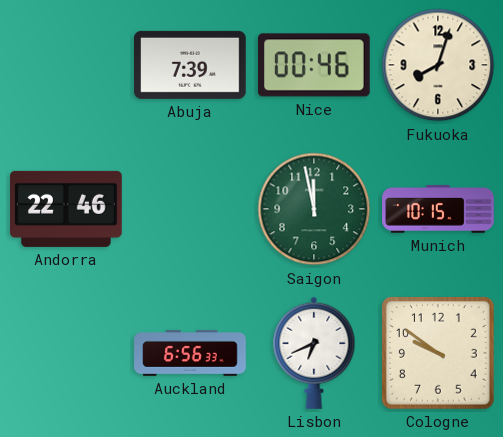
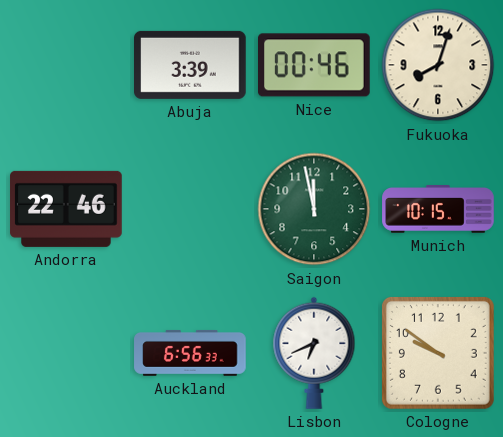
Abuja: 7:39 -> 3:39
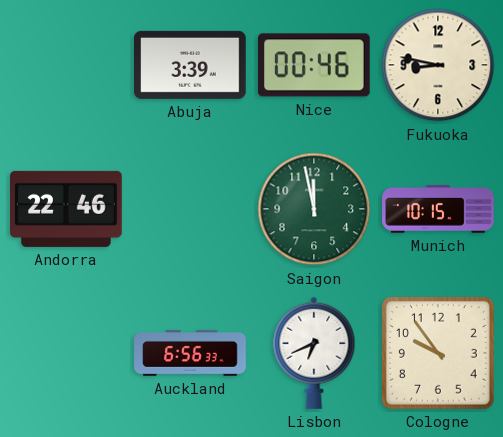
Fukuoka: 8:03 -> 8:47
Cologne: 9:51 -> 9:54
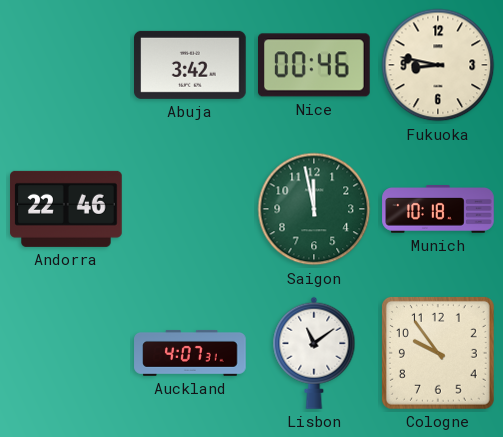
Abuja: 3:39 -> 3:42
Munich: 10:15 -> 10:18
Auckland: 6:56 -> 4:07
Lisbon: 6:41 -> 11:09
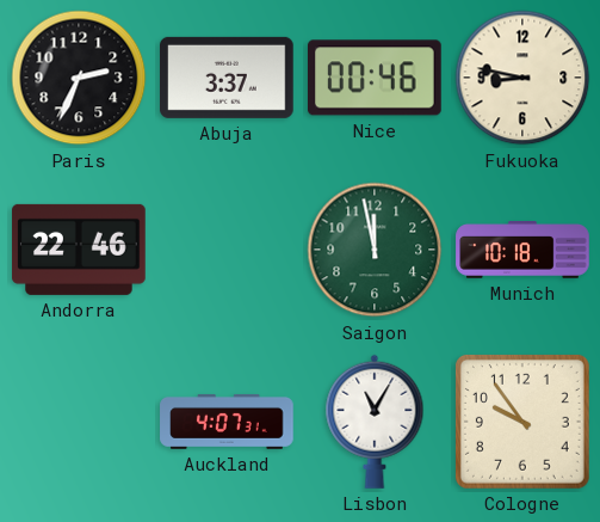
Paris: none -> 2:34
Abuja: 3:42 -> 3:37
Lisbon: 11:09 -> 11:05
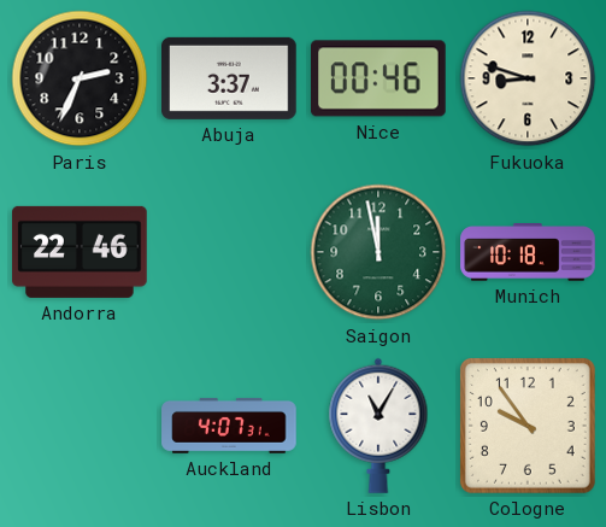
Fukuoka: 8:47 -> 8:48
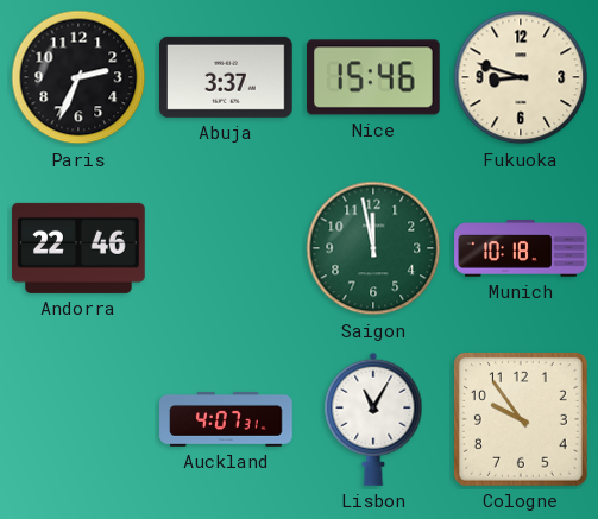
Nice: 00:46 -> 15:46
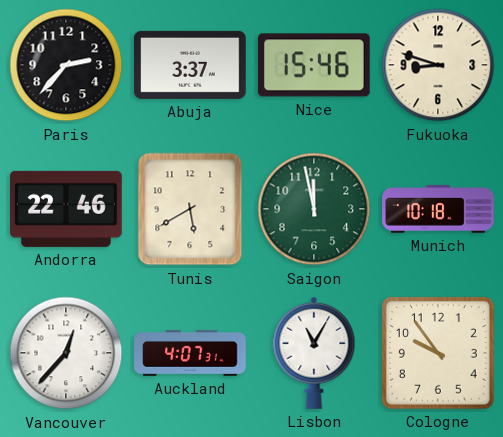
Paris: 2:34 -> 2:37
Tunis: none -> 5:40
Vancouver: none -> 12:37
